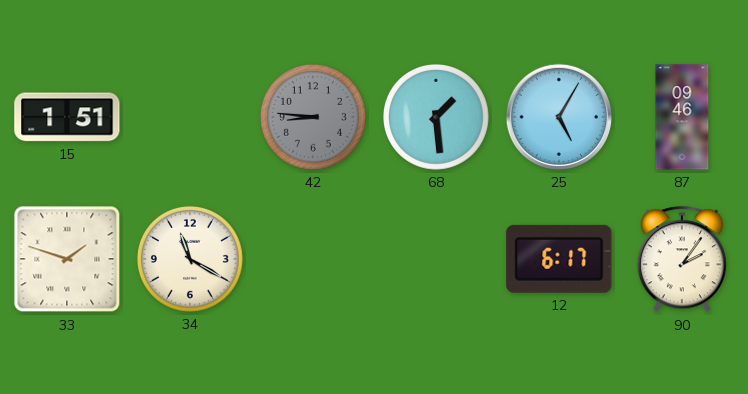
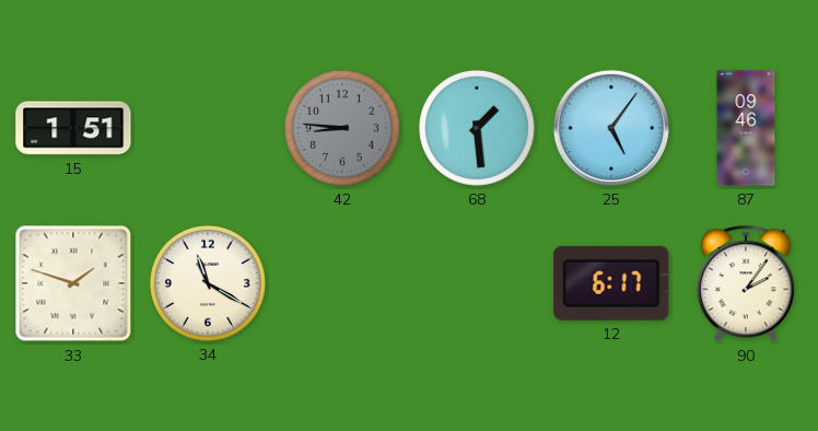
25: 5:05 -> 5:06
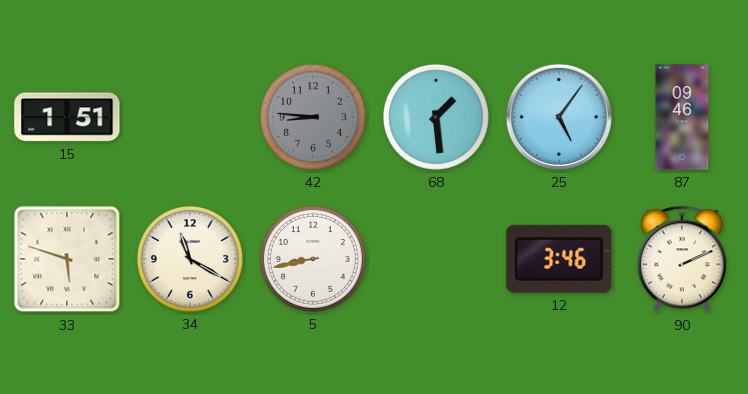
33: 1:48 -> 5:48
5: none -> 8:43
12: 6:17 -> 3:46
90: 2:06 -> 2:11
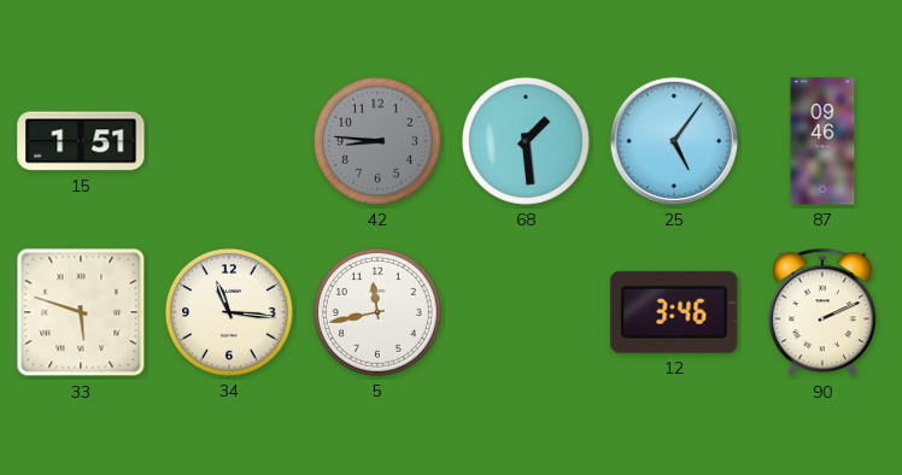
34: 11:20 -> 11:16
5: 8:43 -> 11:43
